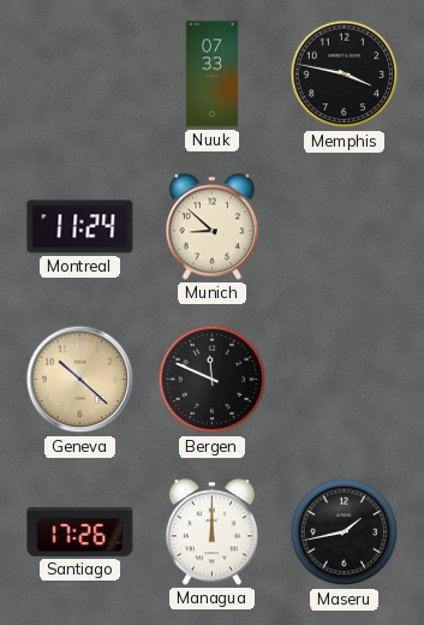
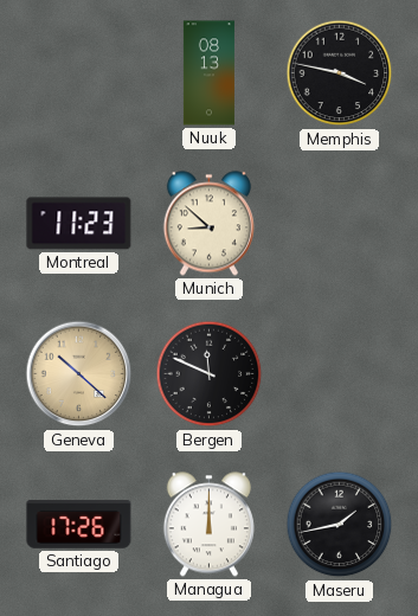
Nuuk: 07:33 -> 08:13
Montreal: 11:24 -> 11:23
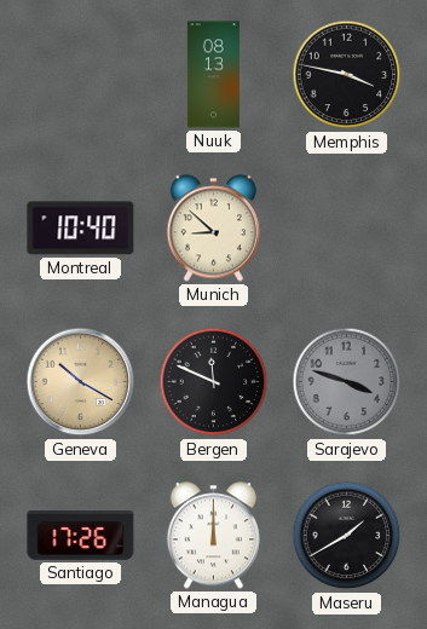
Montreal: 11:23 -> 10:40
Geneva: 10:22 -> 10:20
Sarajevo: none -> 3:48
Maseru: 1:43 -> 1:40
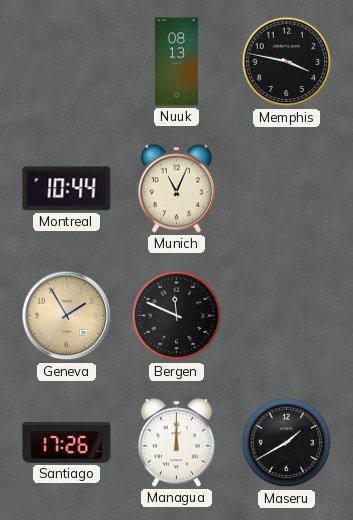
Montreal: 10:40 -> 10:44
Munich: 8:52 -> 11:04
Geneva: 10:20 -> 1:55
Sarajevo: 3:48 -> none
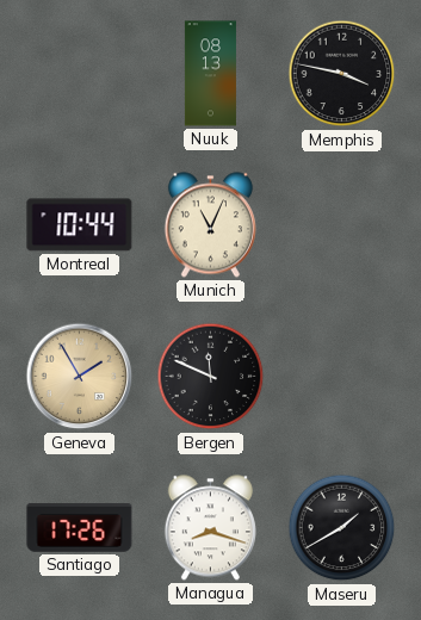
Managua: 12:00 -> 8:18
